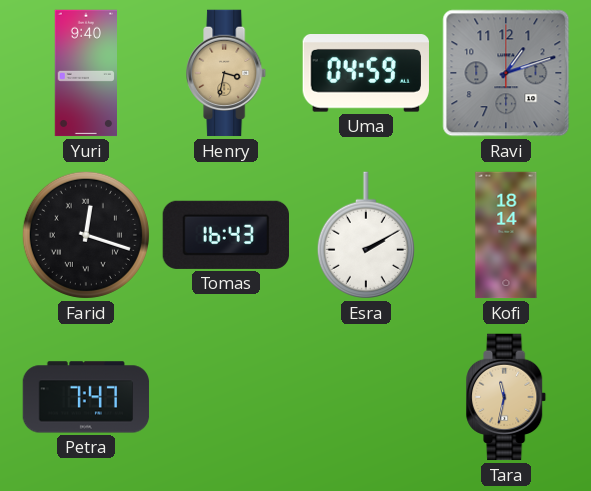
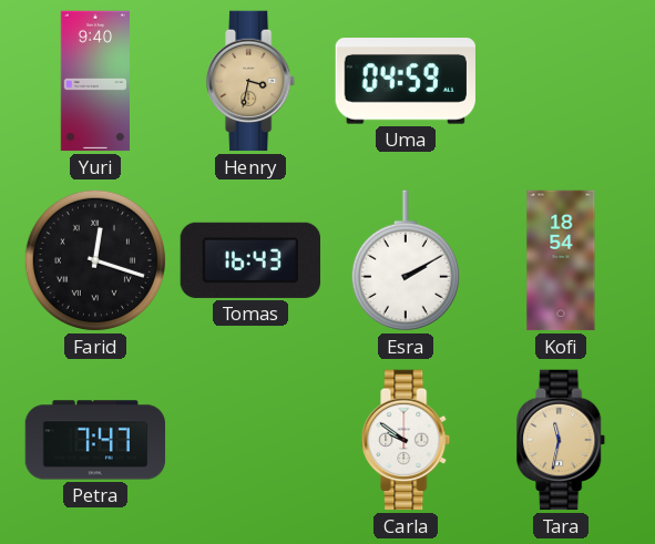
Ravi: 1:12 -> none
Kofi: 18:14 -> 18:54
Carla: none -> 9:51
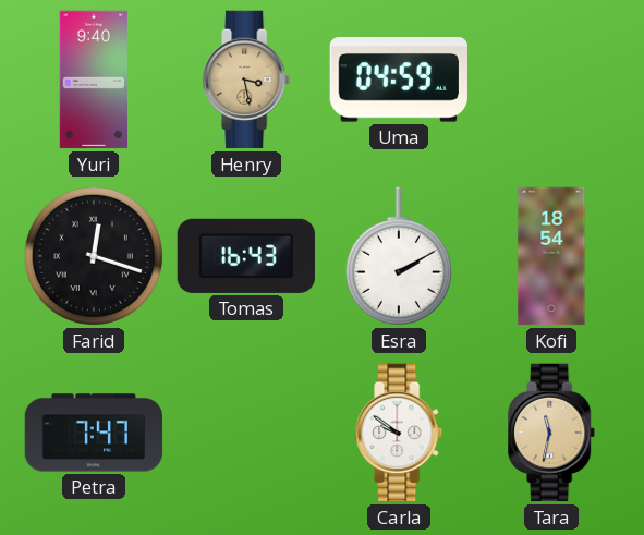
Henry: 3:32 -> 3:28
